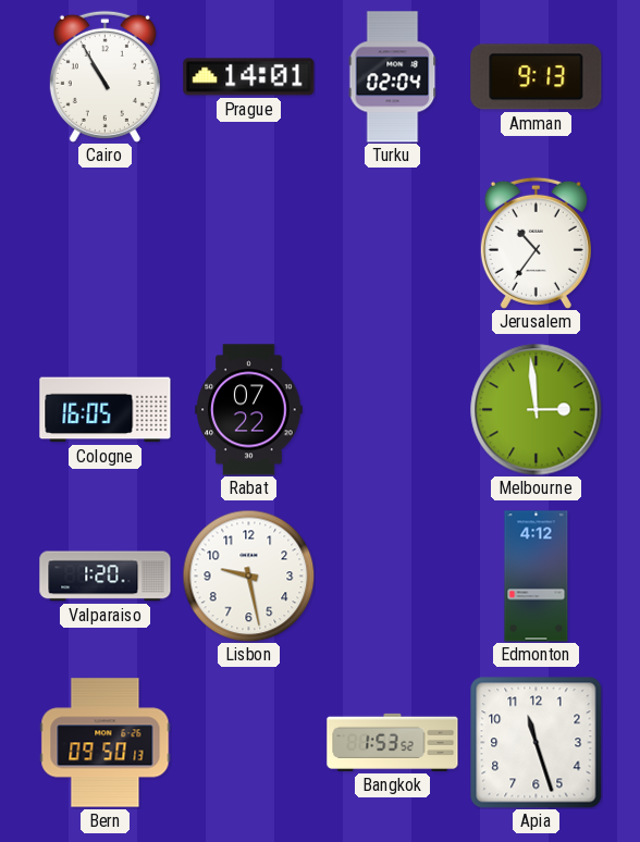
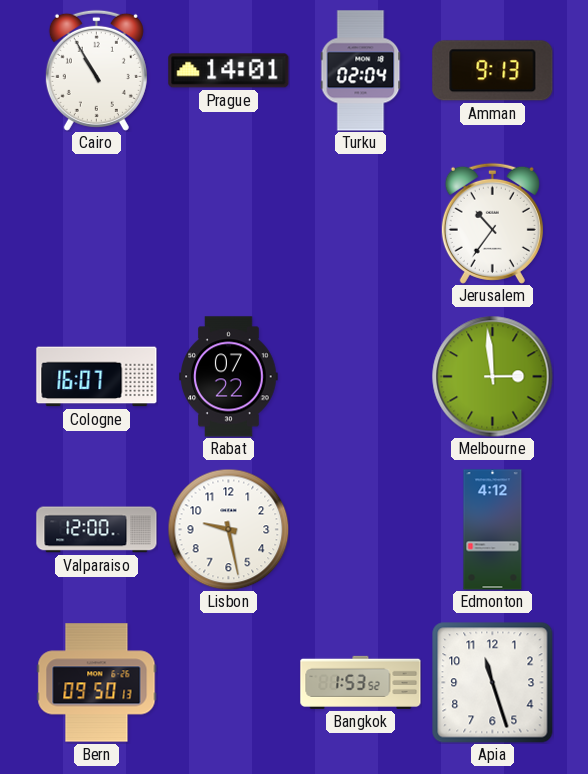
Cologne: 16:05 -> 16:07
Valparaiso: 1:20 -> 12:00
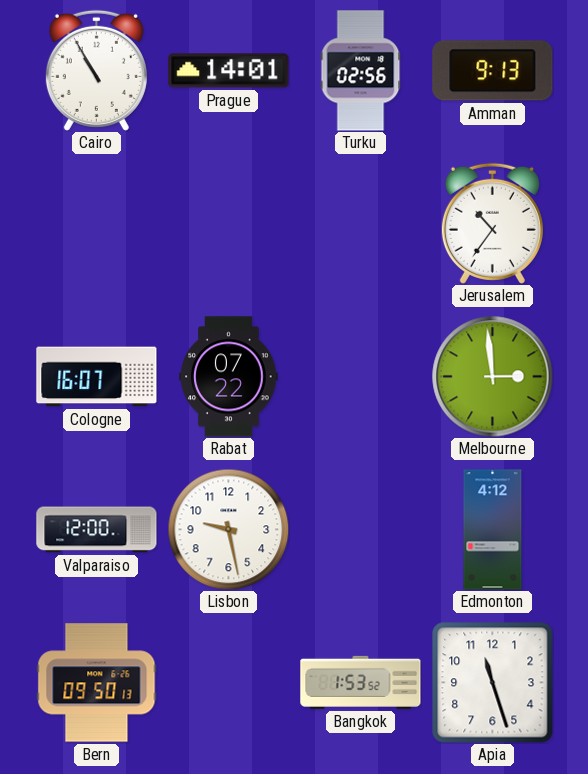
Turku: 02:04 -> 02:56
